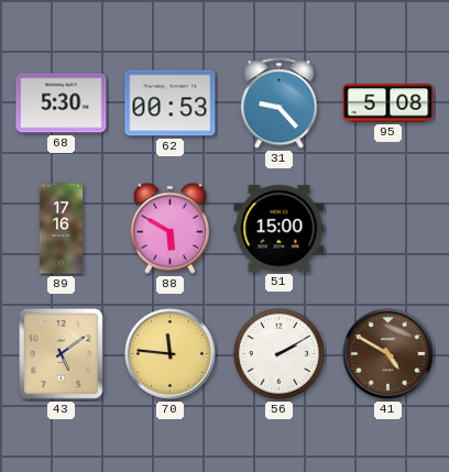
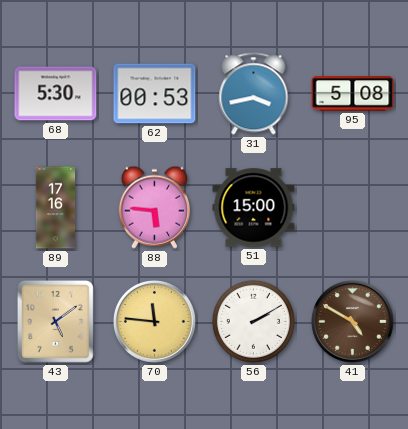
31: 9:23 -> 3:43
88: 5:50 -> 5:46
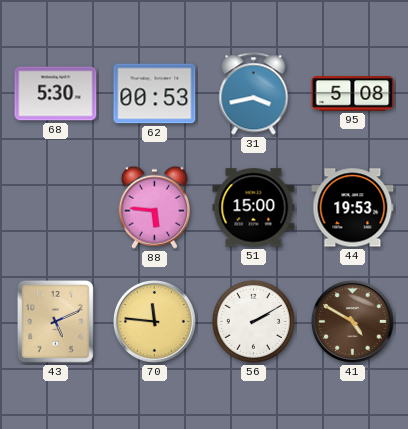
89: 17:16 -> none
44: none -> 19:53
43: 5:09 -> 5:11
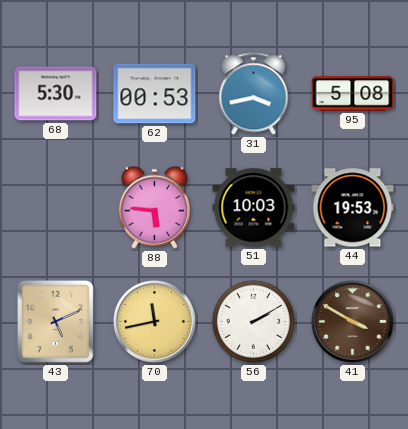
51: 15:00 -> 10:03
70: 11:46 -> 11:43
41: 4:50 -> 3:50
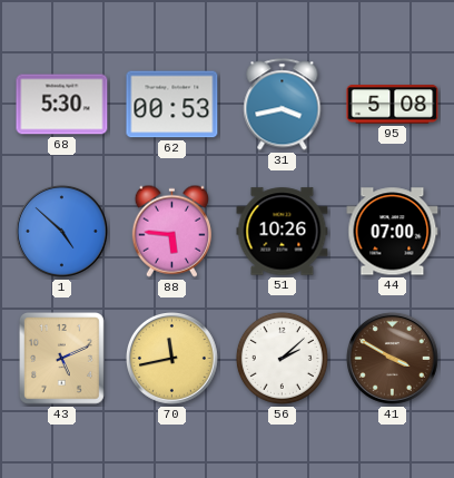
1: none -> 4:52
51: 10:03 -> 10:26
44: 19:53 -> 07:00
56: 2:10 -> 2:08
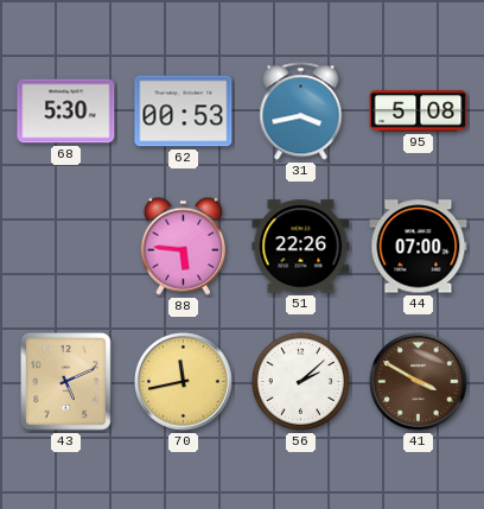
1: 4:52 -> none
51: 10:26 -> 22:26
